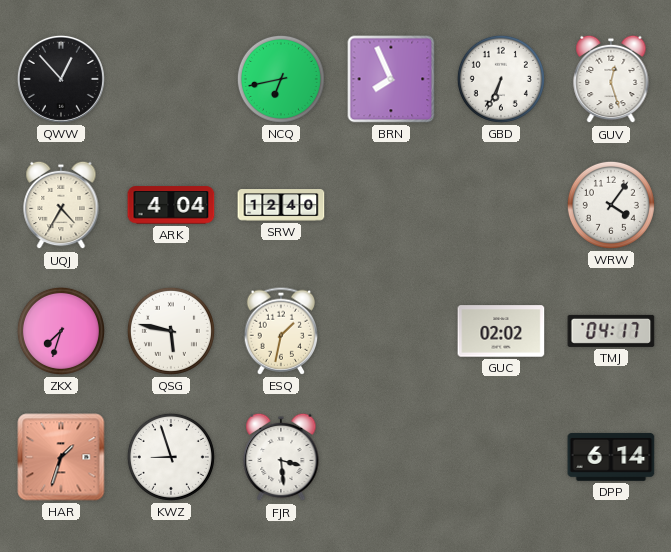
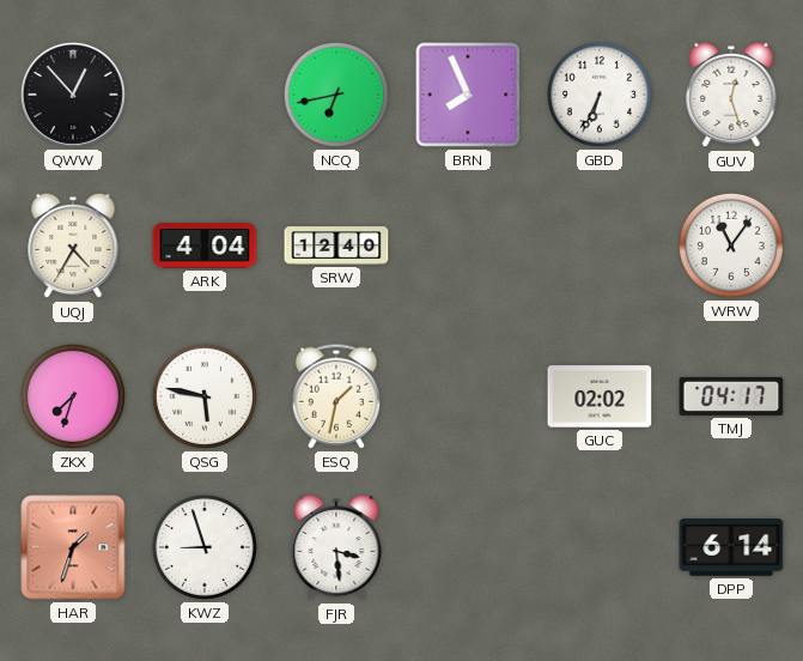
WRW: 4:06 -> 11:06
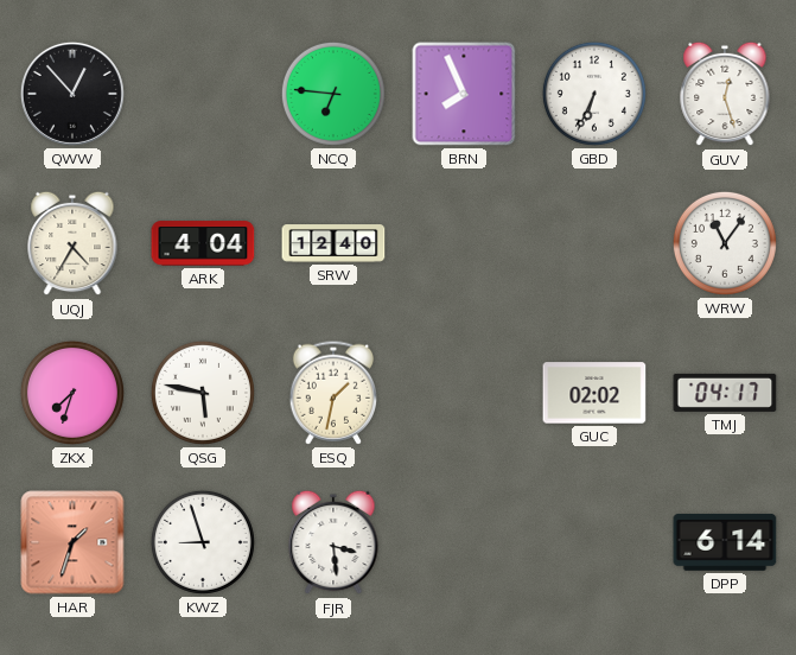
NCQ: 6:43 -> 6:46
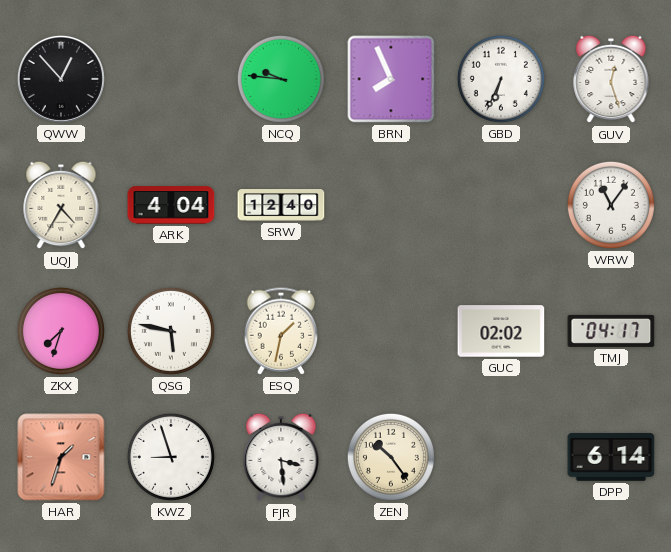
NCQ: 6:46 -> 9:46
ZEN: none -> 10:24
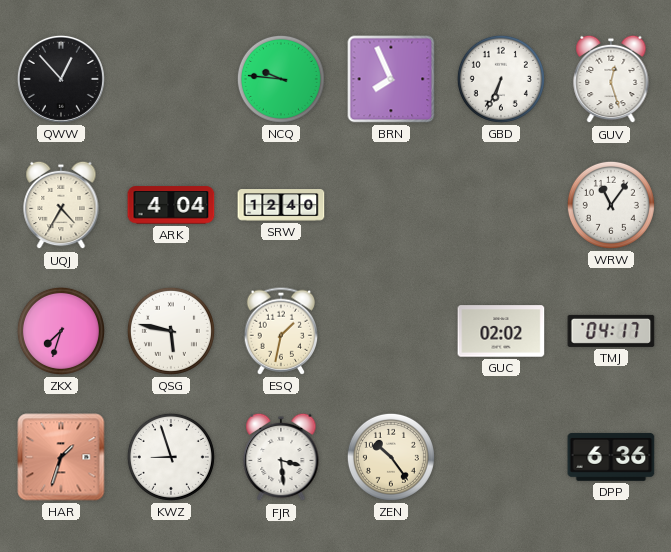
DPP: 6:14 -> 6:36
